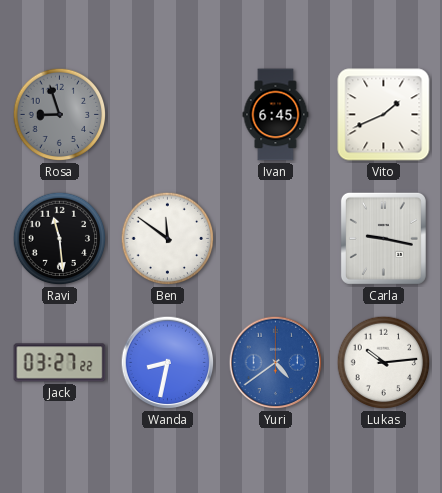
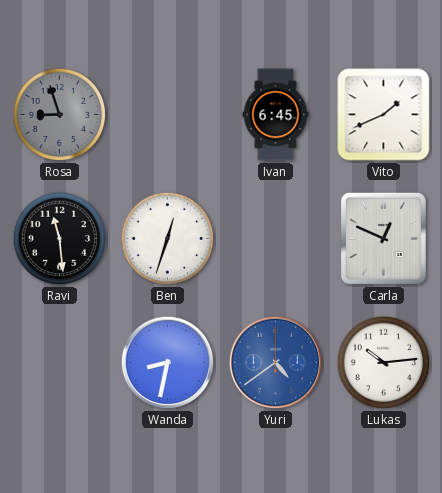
Ben: 11:51 -> 12:33
Carla: 9:17 -> 12:49
Jack: 03:27 -> none
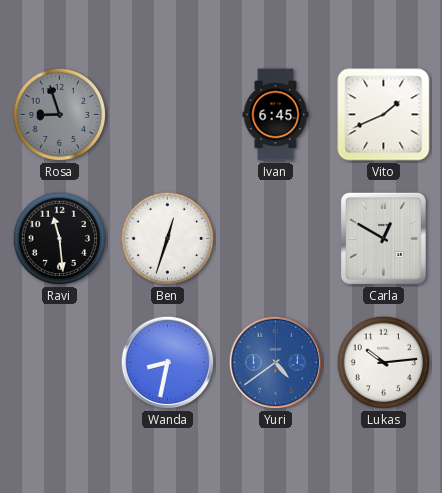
Carla: 12:49 -> 12:50
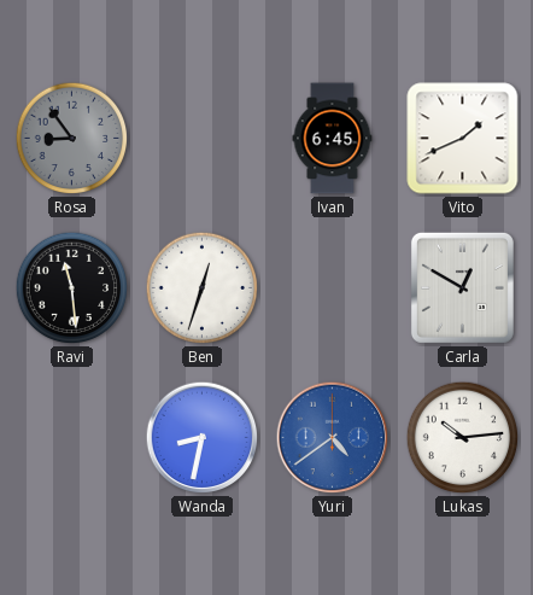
Rosa: 8:57 -> 8:54
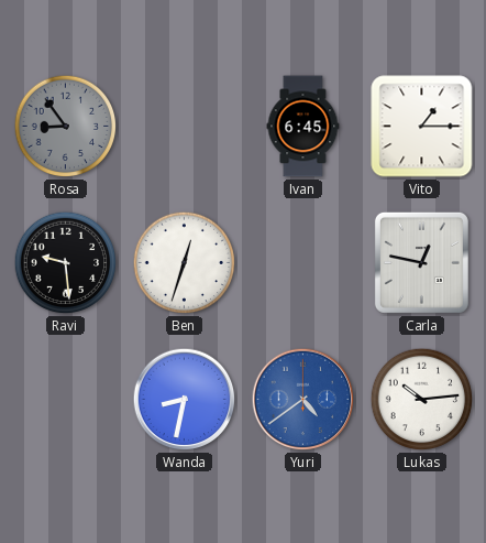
Vito: 1:41 -> 1:15
Ravi: 11:29 -> 9:29
Carla: 12:50 -> 12:47
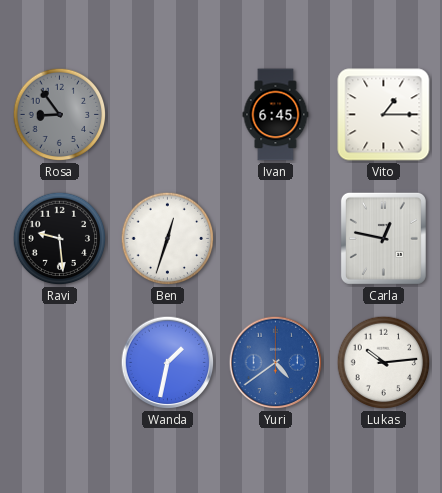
Wanda: 8:32 -> 1:32
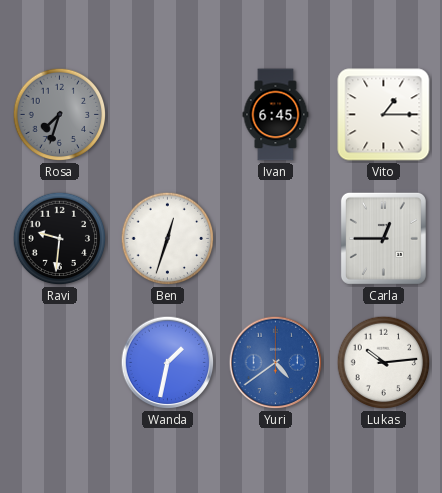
Rosa: 8:54 -> 7:33
Ravi: 9:29 -> 9:31
Carla: 12:47 -> 12:45
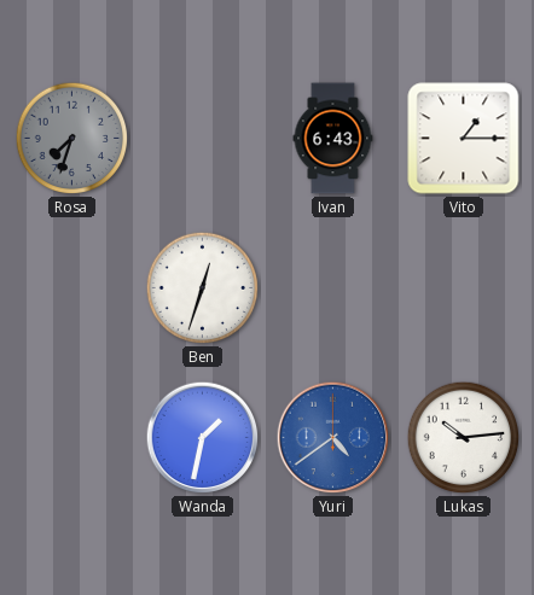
Ivan: 6:45 -> 6:43
Ravi: 9:31 -> none
Carla: 12:45 -> none
